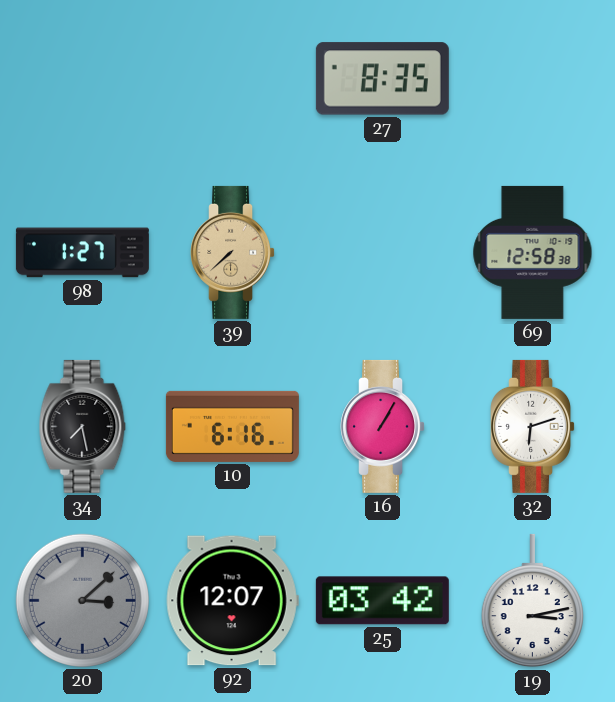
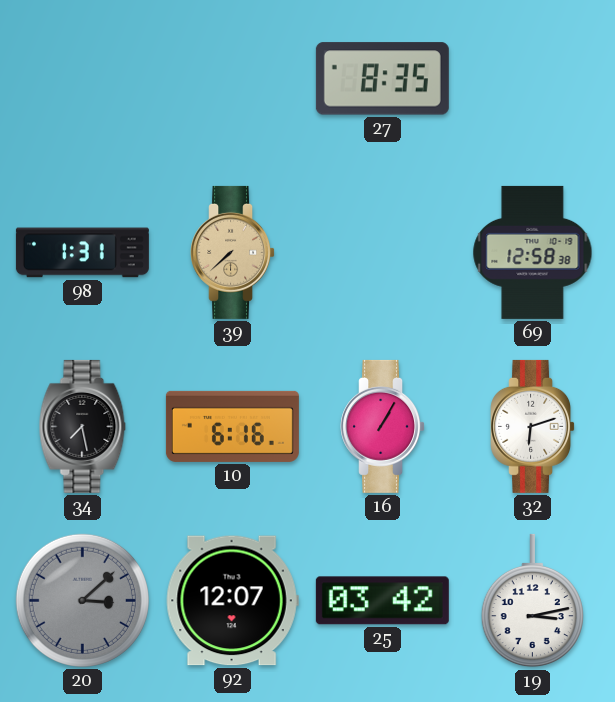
98: 1:27 -> 1:31
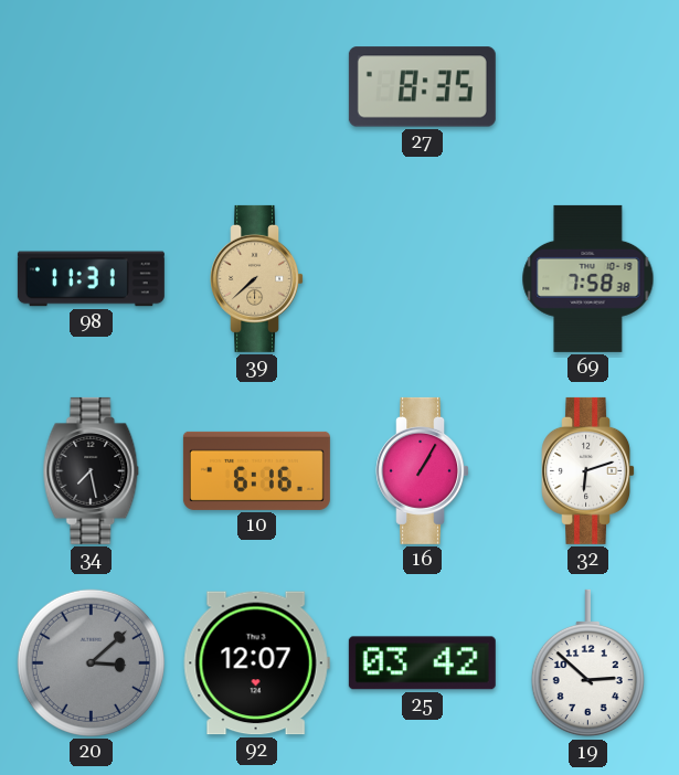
98: 1:31 -> 11:31
69: 12:58 -> 7:58
19: 3:13 -> 2:52
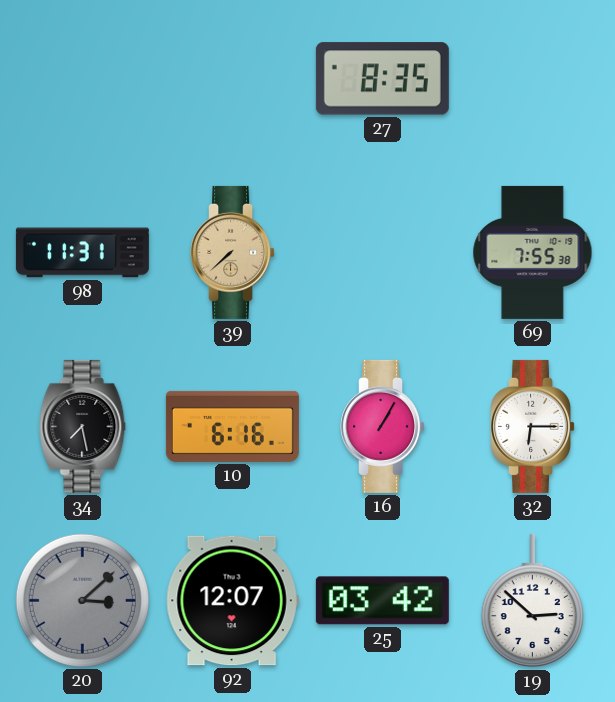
69: 7:58 -> 7:55
32: 6:12 -> 6:15
